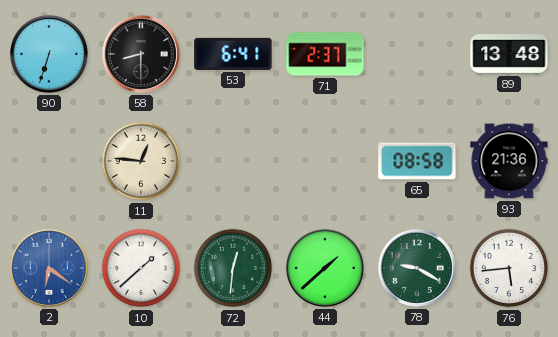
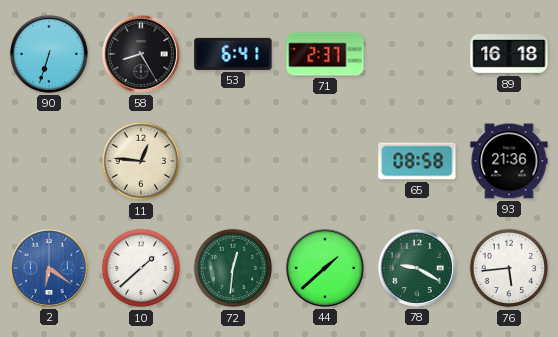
58: 8:30 -> 8:25
89: 13:48 -> 16:18
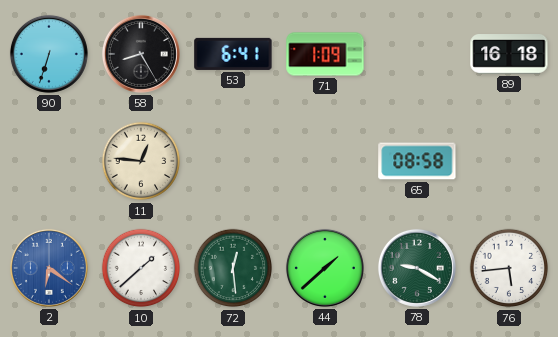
71: 2:37 -> 1:09
93: 21:36 -> none
72: 12:31 -> 12:29
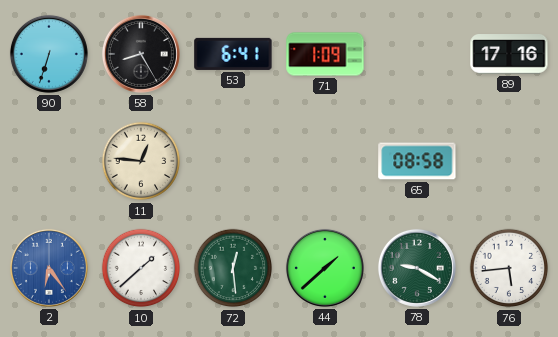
89: 16:18 -> 17:16
2: 6:21 -> 6:24
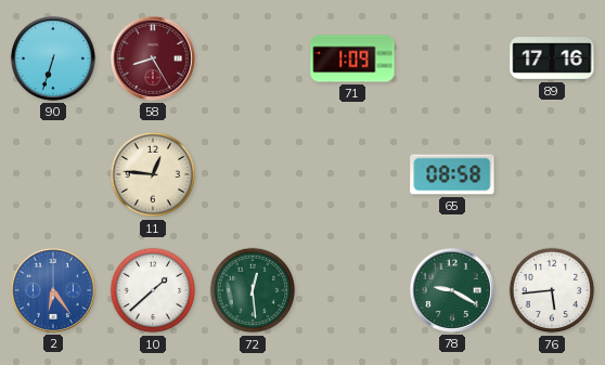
58 dial: black -> burgundy
53: 6:41 -> none
44: 1:38 -> none
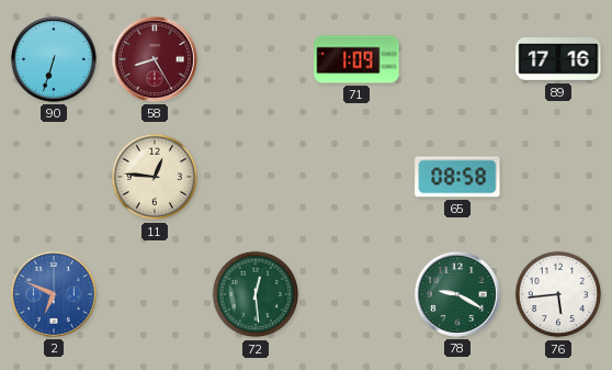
2: 6:24 -> 6:49
10: 1:38 -> none
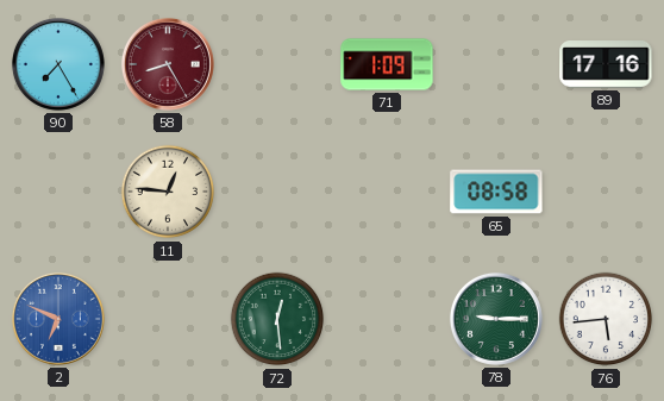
90: 6:33 -> 7:25
78: 9:20 -> 9:15
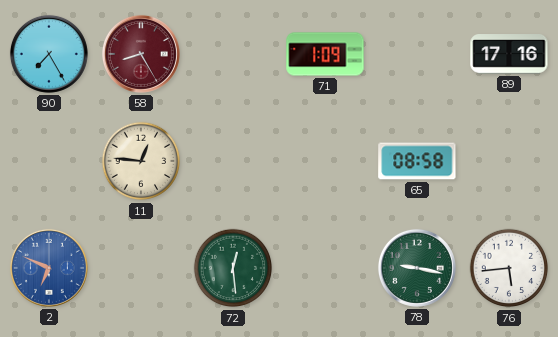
78: 9:15 -> 9:17
